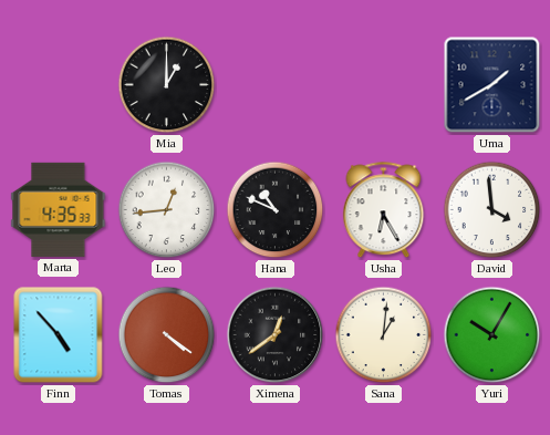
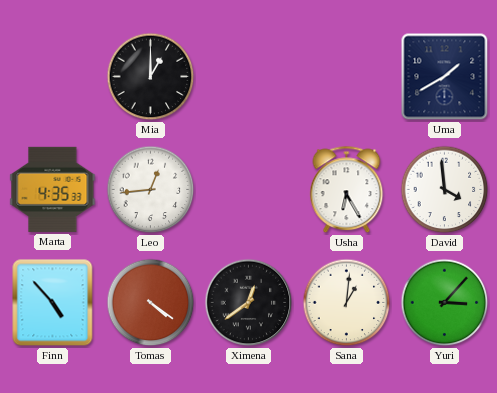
Hana: 10:49 -> none
Yuri: 10:05 -> 3:07
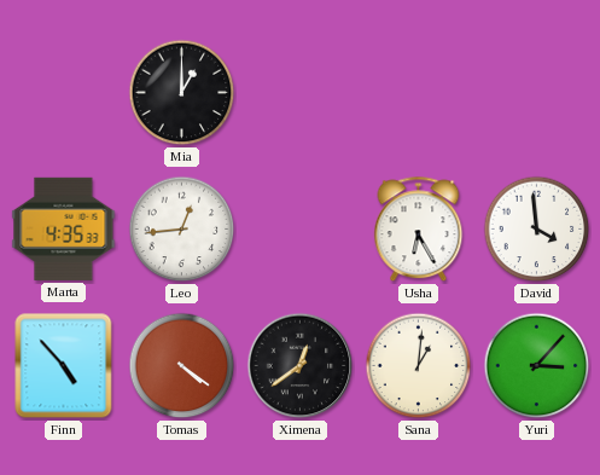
Uma: 1:40 -> none
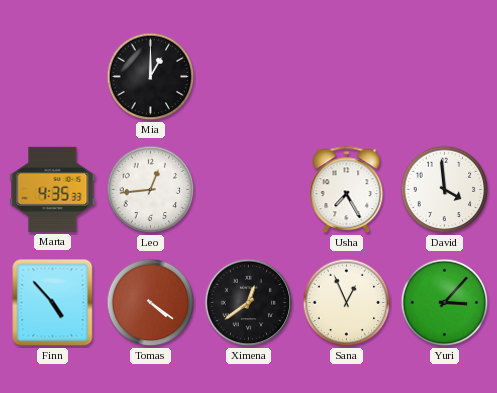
Usha: 6:25 -> 7:25
Sana: 1:01 -> 12:56
